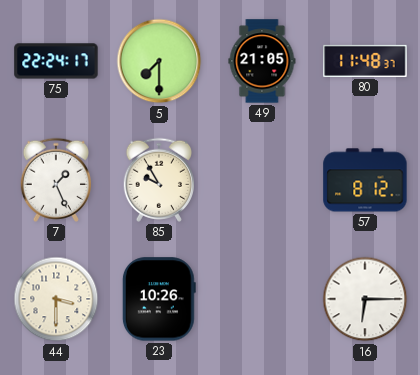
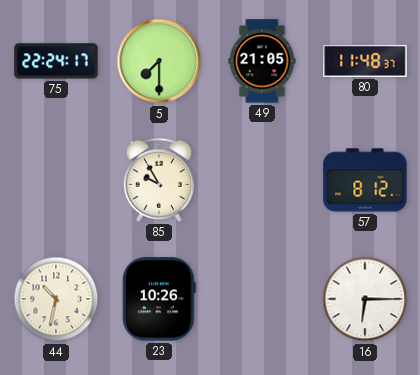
7: 1:26 -> none
44: 3:30 -> 10:32
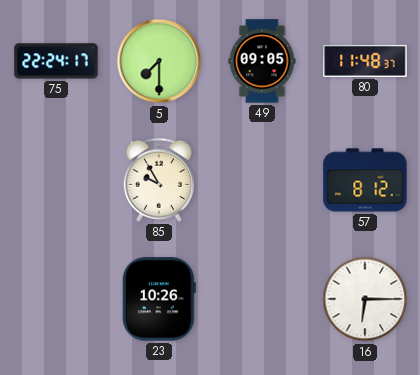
49: 21:05 -> 09:05
44: 10:32 -> none
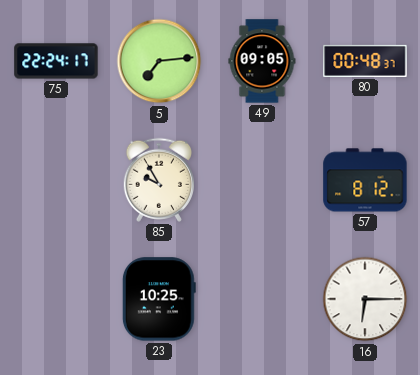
5: 7:30 -> 7:14
80: 11:48 -> 00:48
23: 10:26 -> 10:25
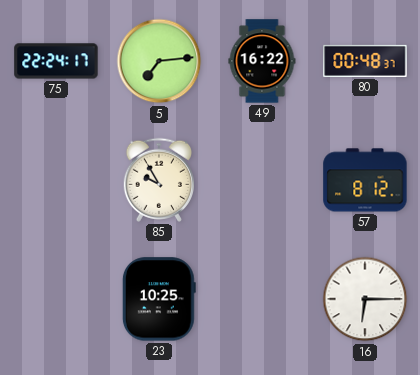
49: 09:05 -> 16:22
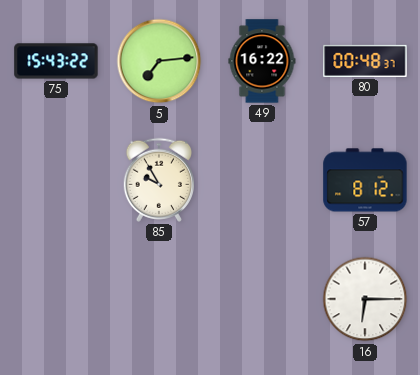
75: 22:24 -> 15:43
23: 10:25 -> none
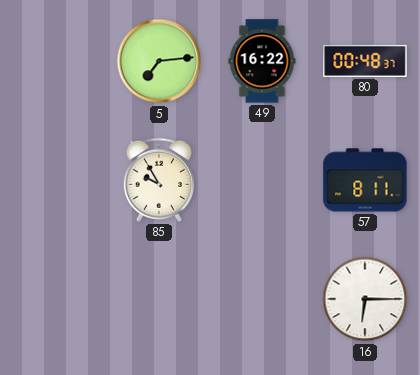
75: 15:43 -> none
57: 8:12 -> 8:11
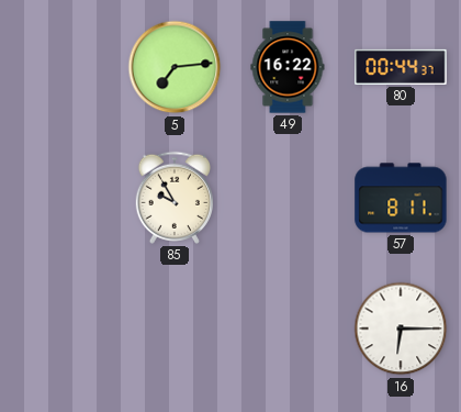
80: 00:48 -> 00:44
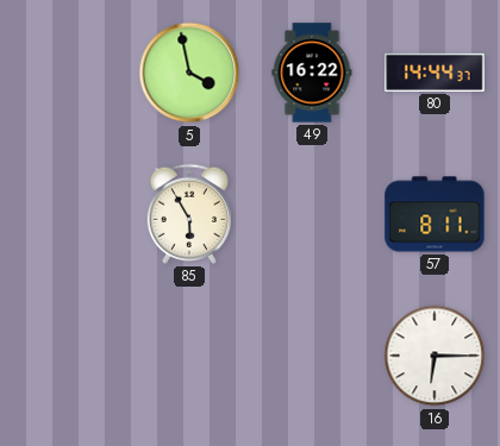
5: 7:14 -> 3:58
80: 00:44 -> 14:44
85: 9:55 -> 5:55
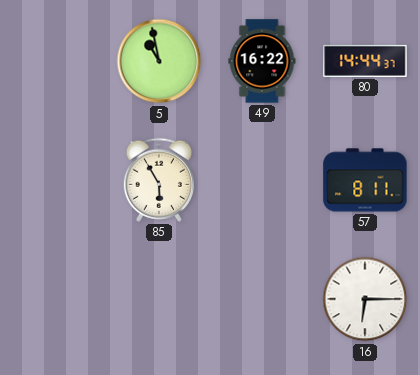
5: 3:58 -> 10:58
